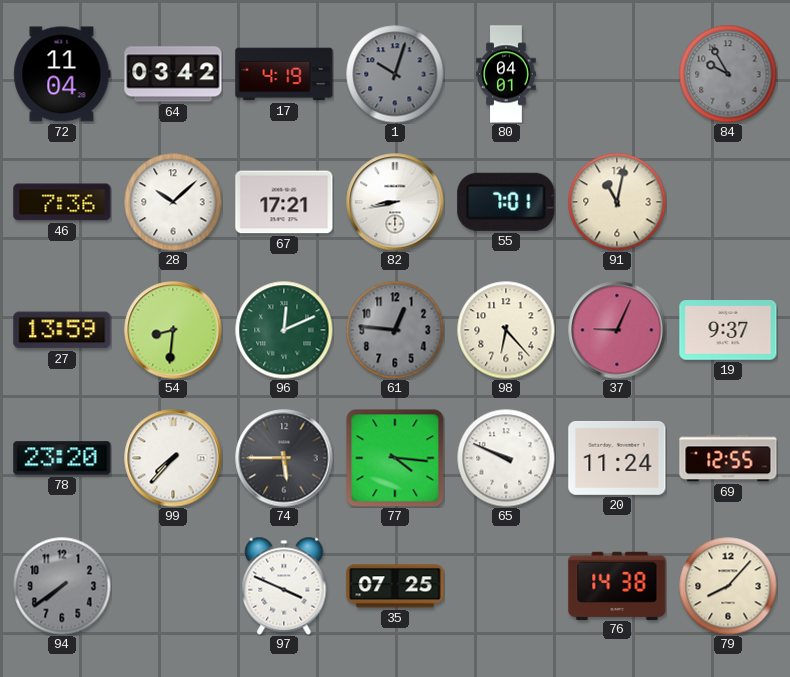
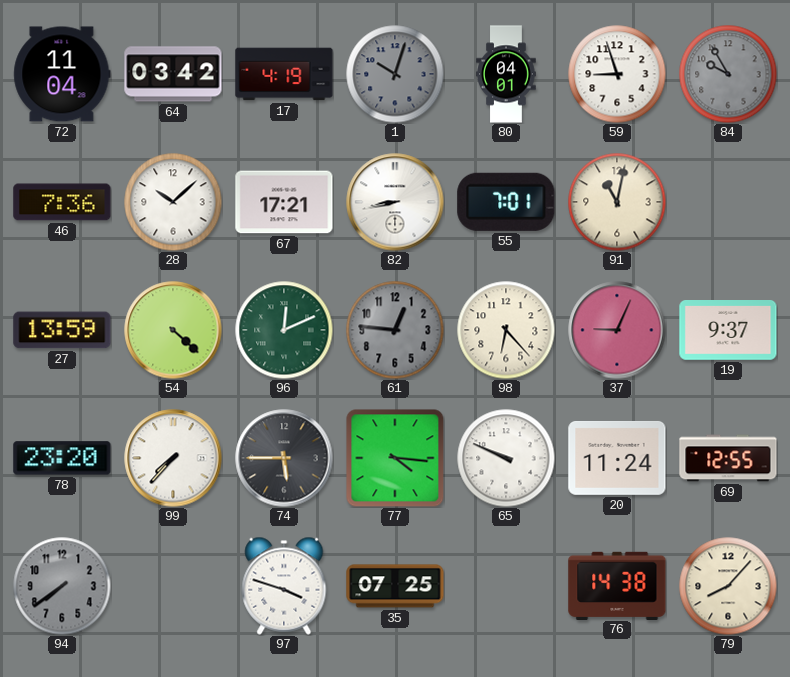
59: none -> 8:57
54: 8:31 -> 4:22
97: 3:49 -> 3:48
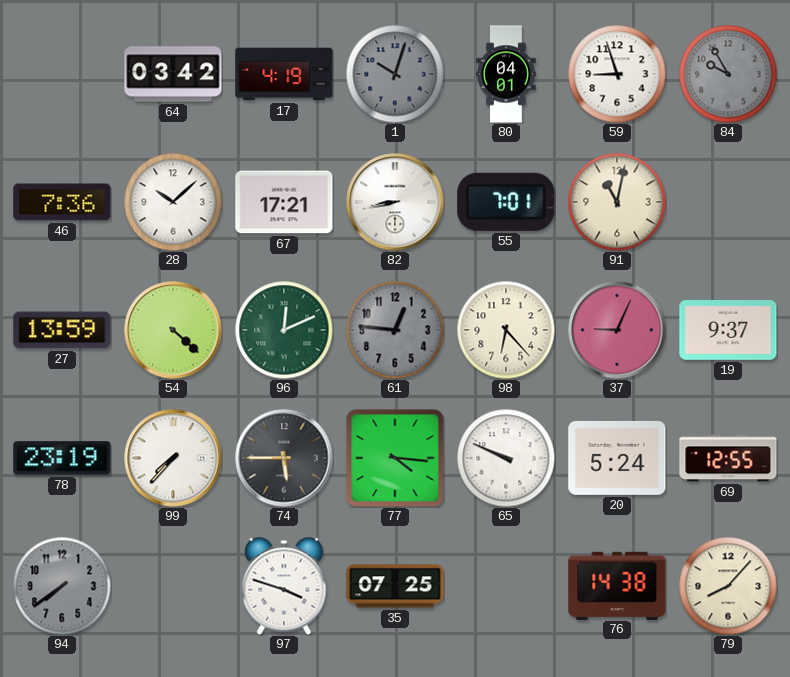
72: 11:04 -> none
78: 23:20 -> 23:19
20: 11:24 -> 5:24
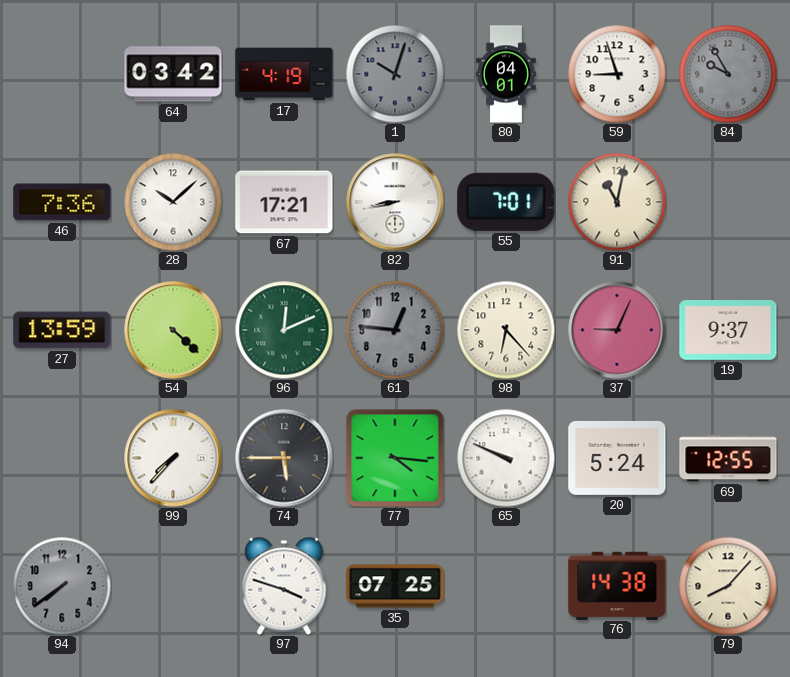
78: 23:19 -> none
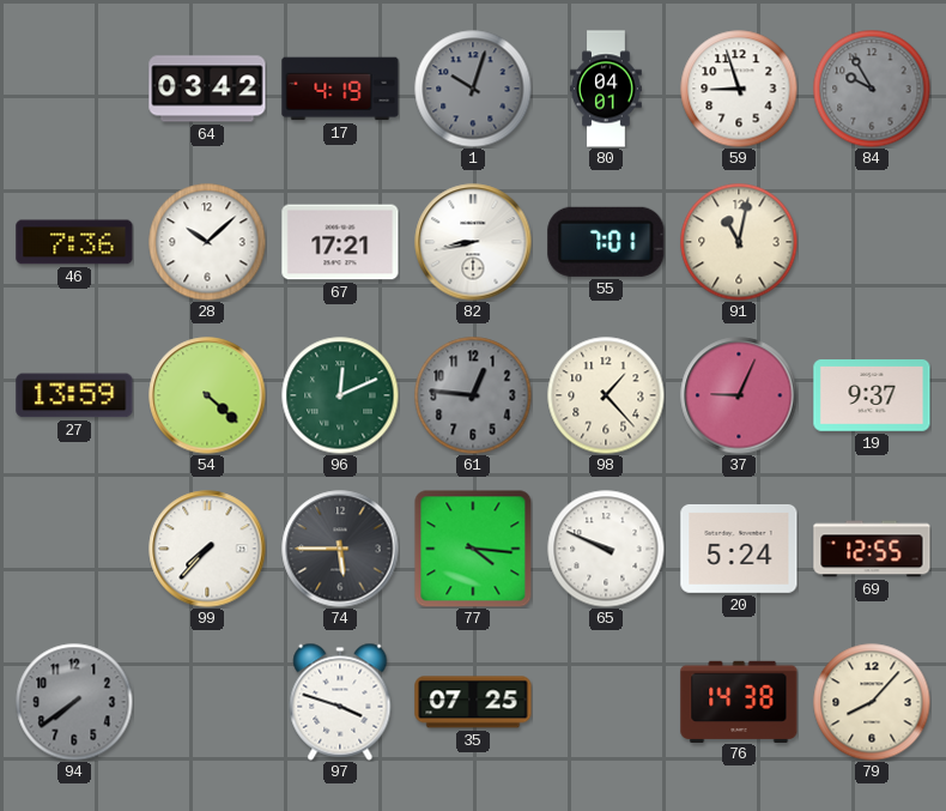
98: 6:23 -> 1:23
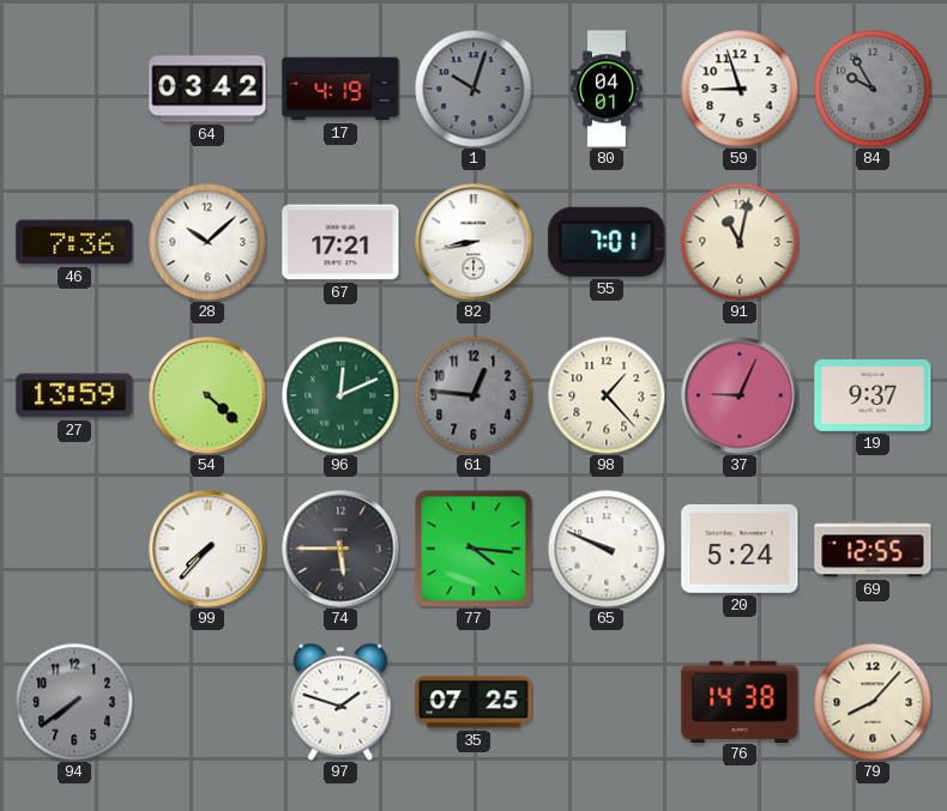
97: 3:48 -> 1:48
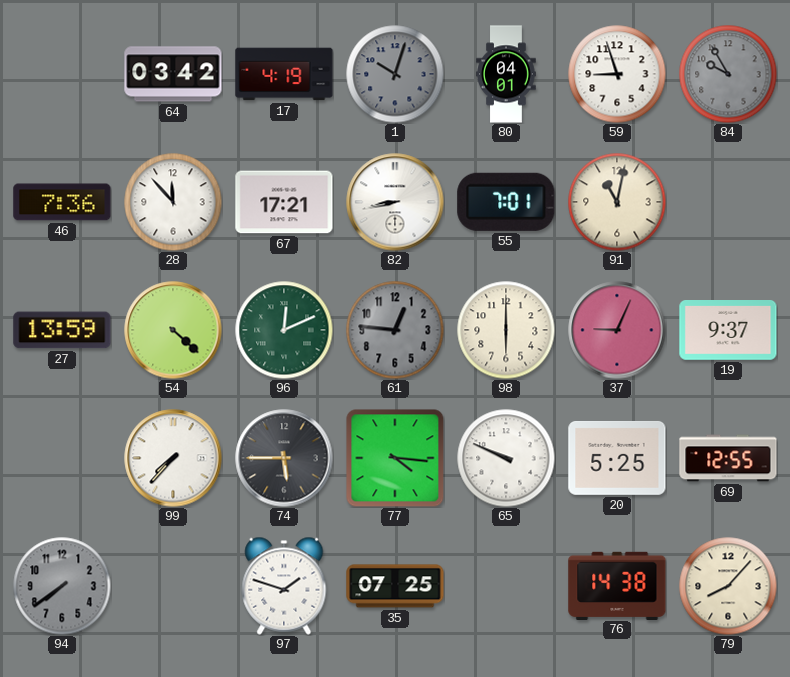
28: 10:08 -> 11:53
98: 1:23 -> 6:00
20: 5:24 -> 5:25
